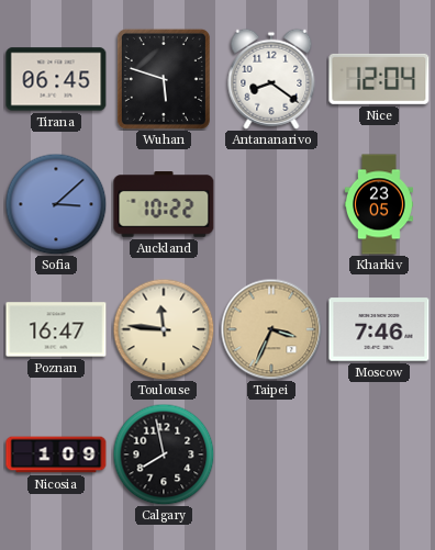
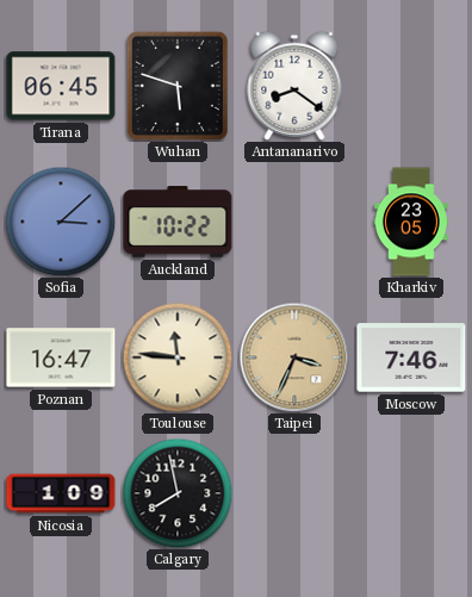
Nice: 12:04 -> none
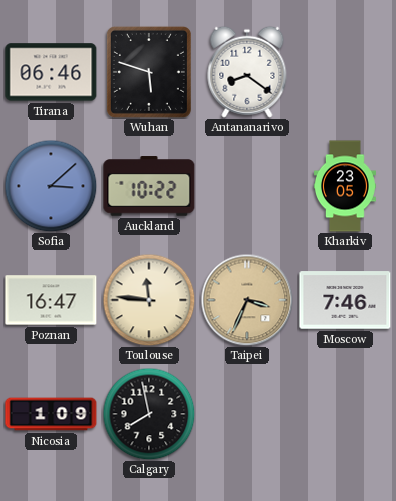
Tirana: 06:45 -> 06:46
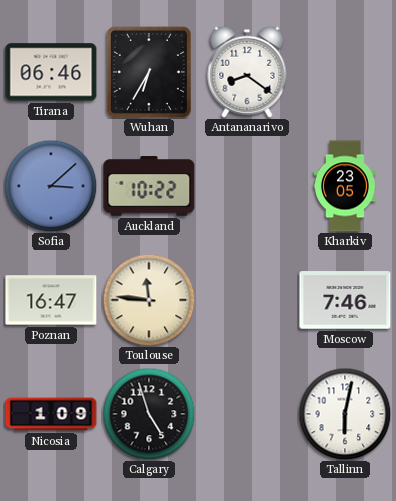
Wuhan: 5:48 -> 6:35
Taipei: 3:34 -> none
Calgary: 7:58 -> 4:57
Tallinn: none -> 6:02
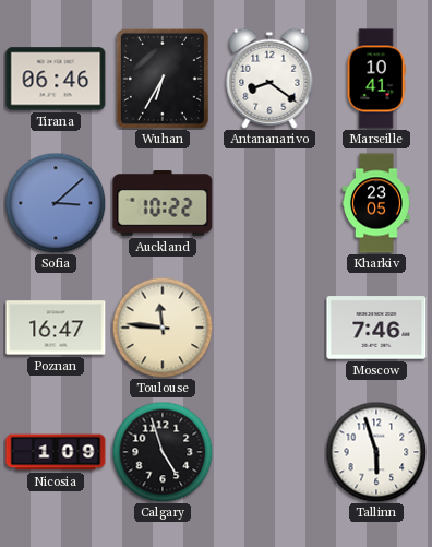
Marseille: none -> 10:41
Tallinn: 6:02 -> 5:57
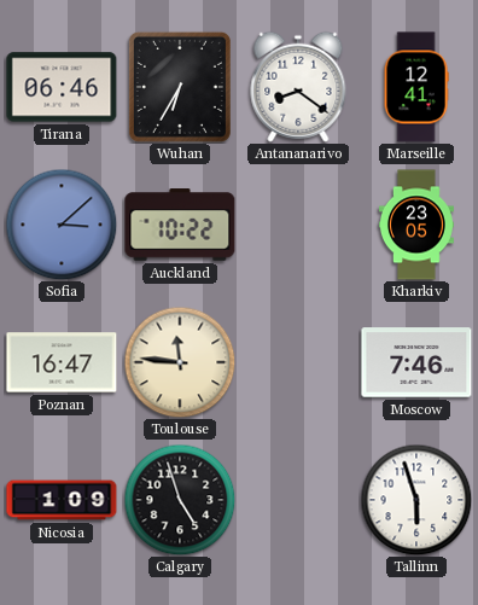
Marseille: 10:41 -> 12:41
